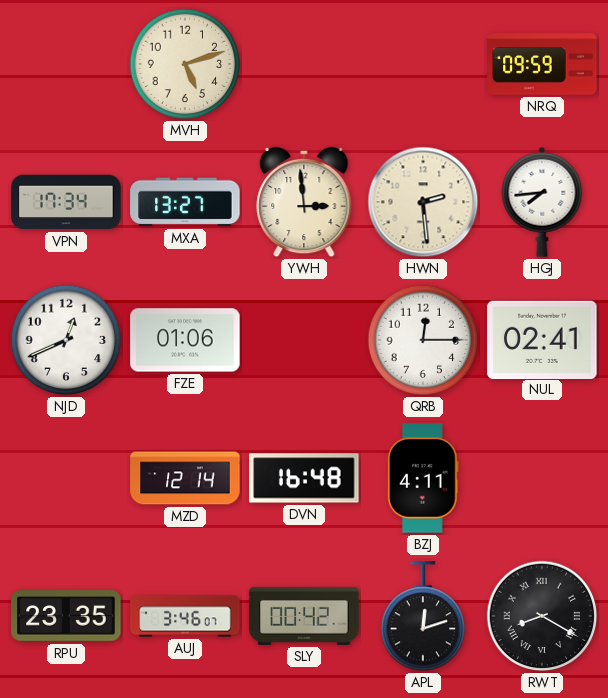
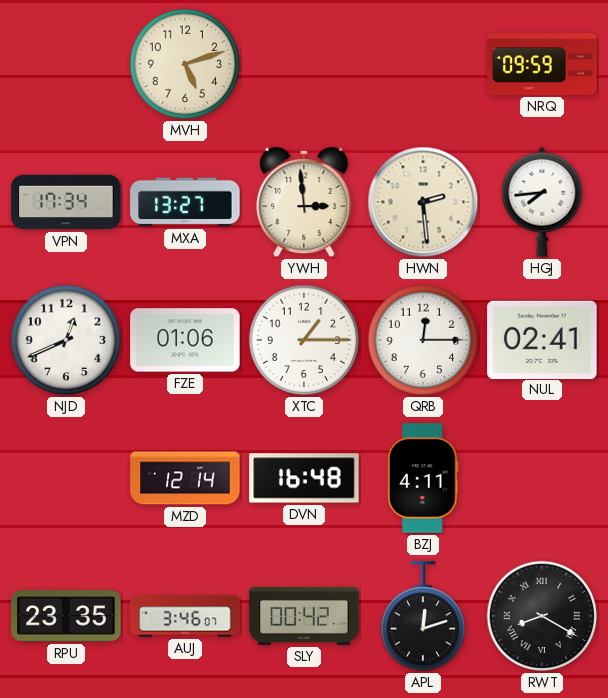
XTC: none -> 1:15
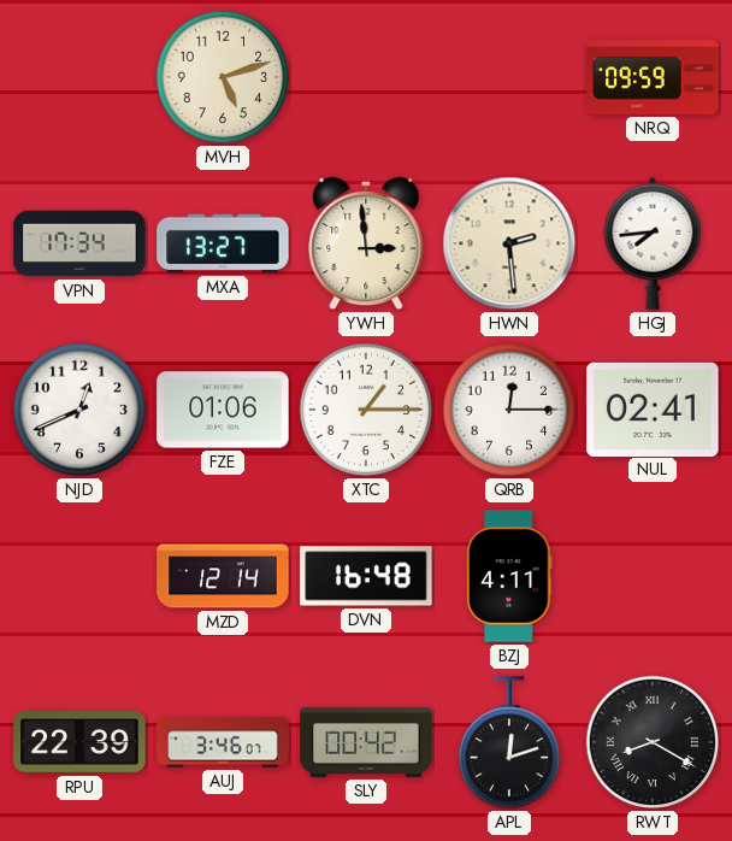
RPU: 23:35 -> 22:39
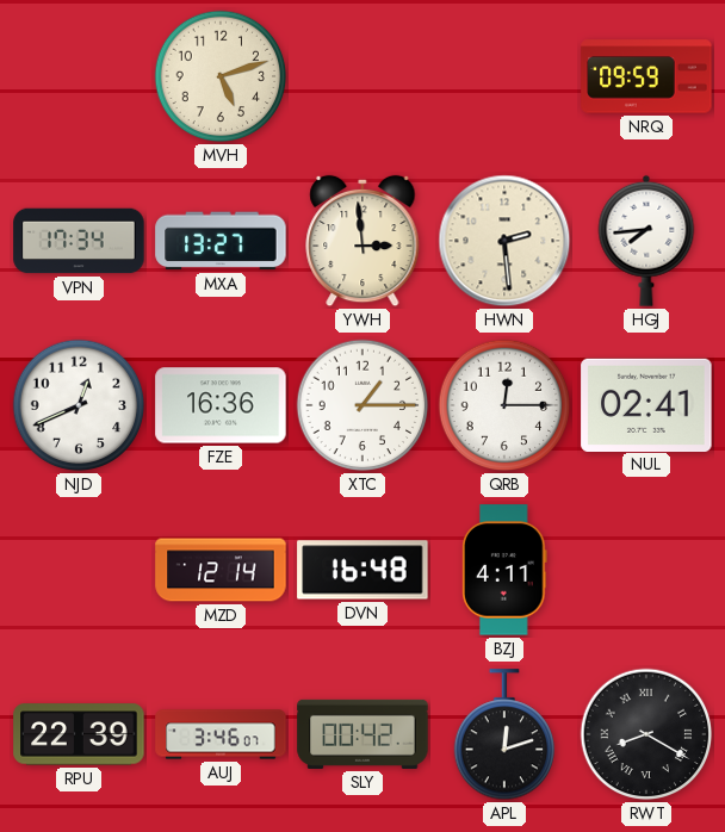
FZE: 01:06 -> 16:36
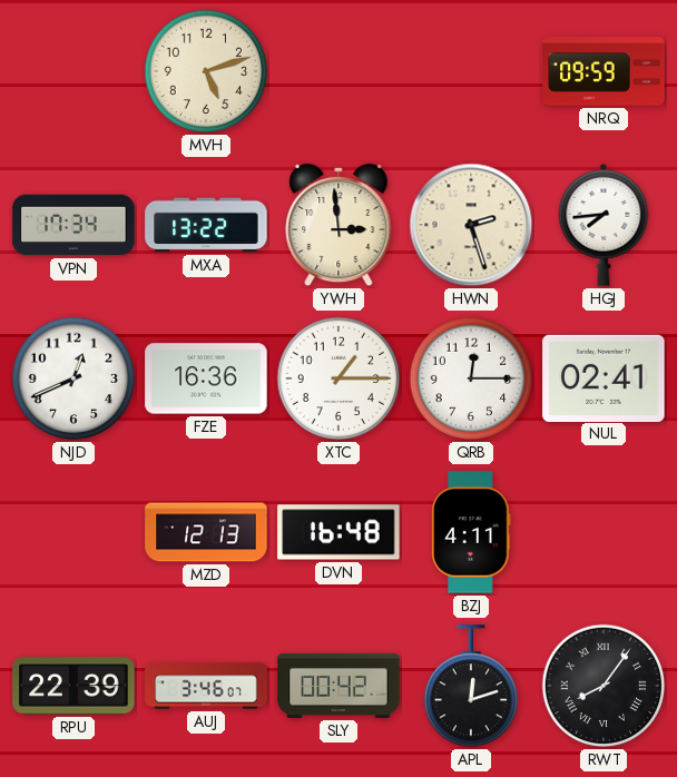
MXA: 13:27 -> 13:22
HWN: 2:29 -> 2:27
MZD: 12:14 -> 12:13
RWT: 8:20 -> 8:06
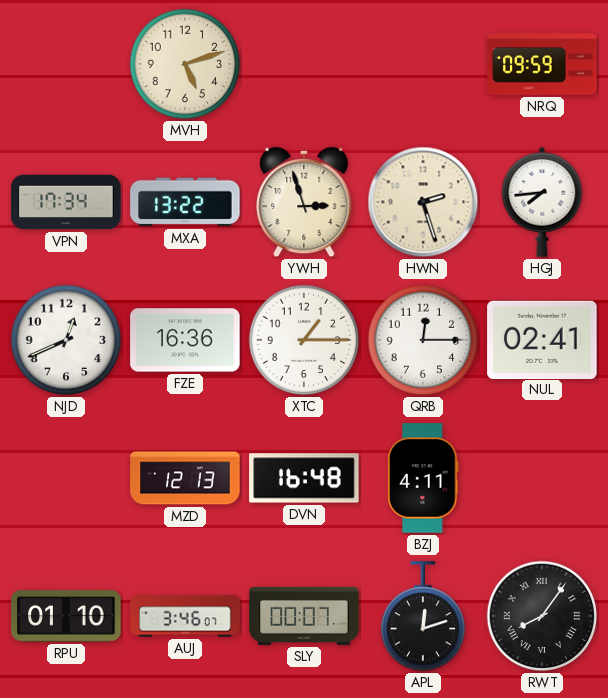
YWH: 2:59 -> 2:57
RPU: 22:39 -> 01:10
SLY: 00:42 -> 00:07
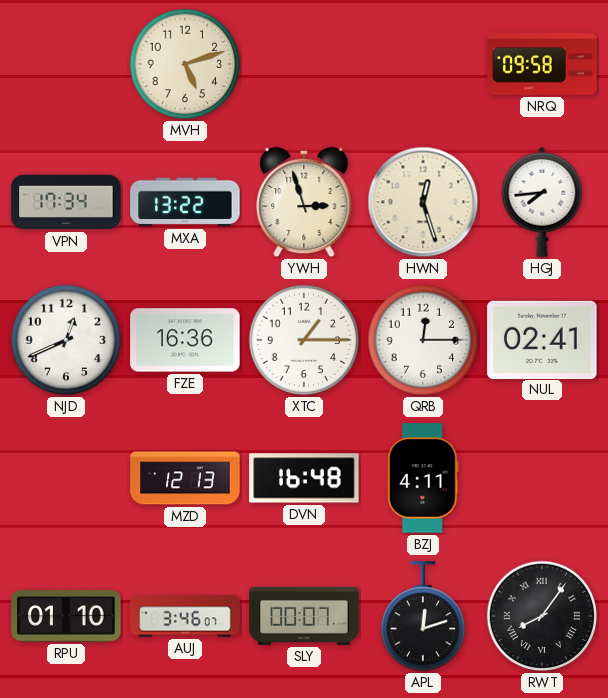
NRQ: 09:59 -> 09:58
HWN: 2:27 -> 12:27
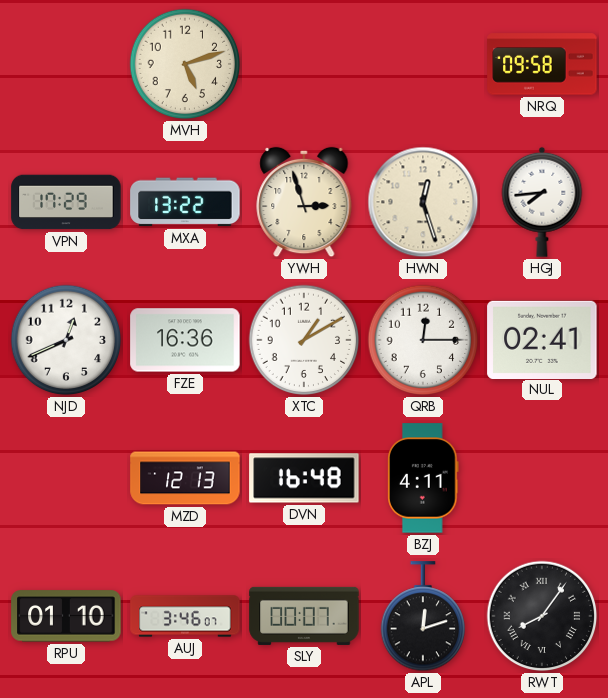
VPN: 17:34 -> 17:29
XTC: 1:15 -> 1:10
